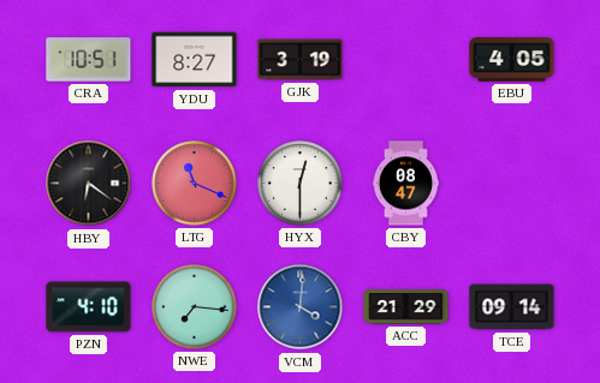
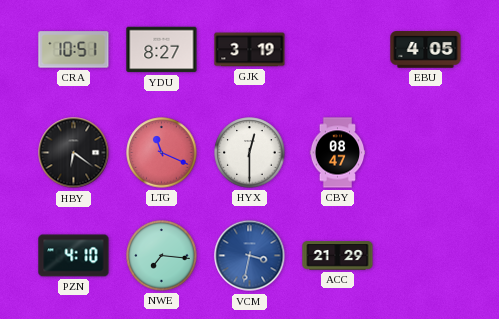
VCM: 4:01 -> 3:32
TCE: 09:14 -> none
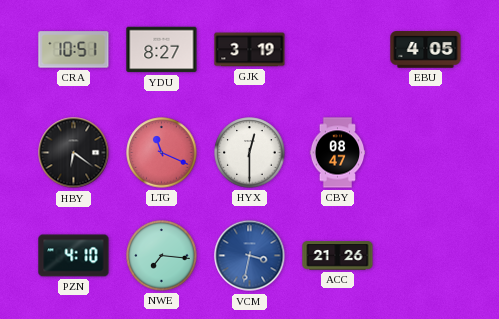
ACC: 21:29 -> 21:26
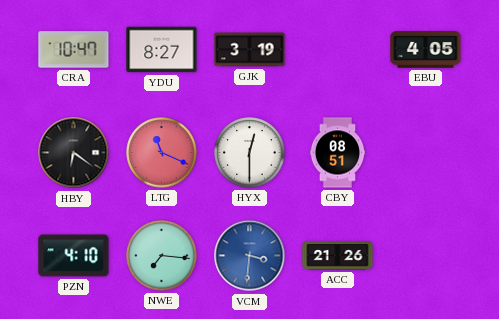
CRA: 10:51 -> 10:47
CBY: 08:47 -> 08:51
VCM: 3:32 -> 3:31
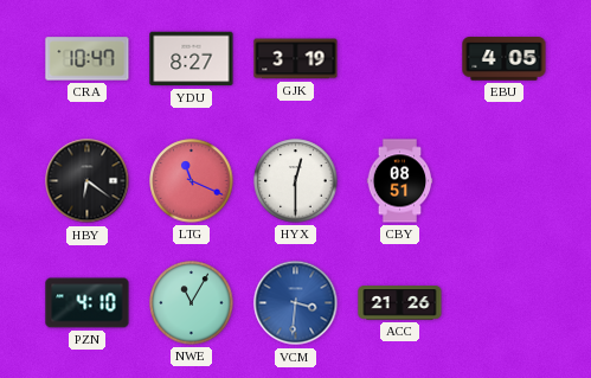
NWE: 7:16 -> 11:05
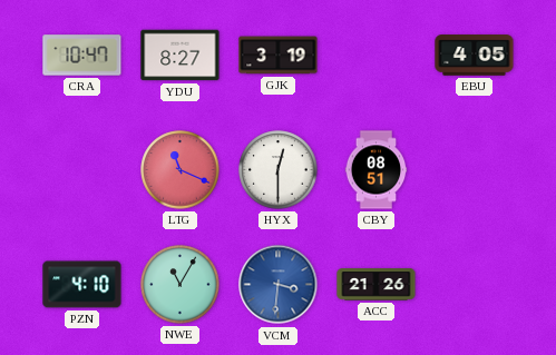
HBY: 6:21 -> none
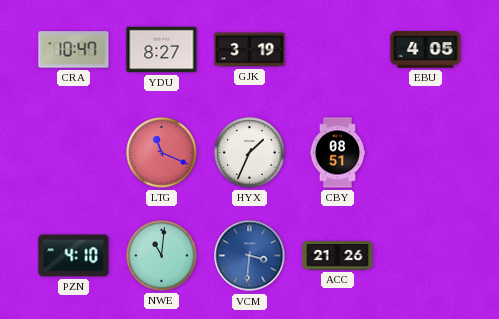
HYX: 12:30 -> 1:34
NWE: 11:05 -> 11:01
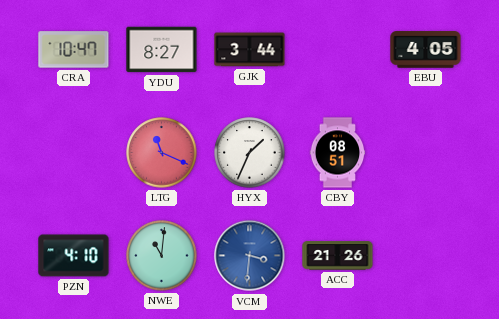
GJK: 3:19 -> 3:44
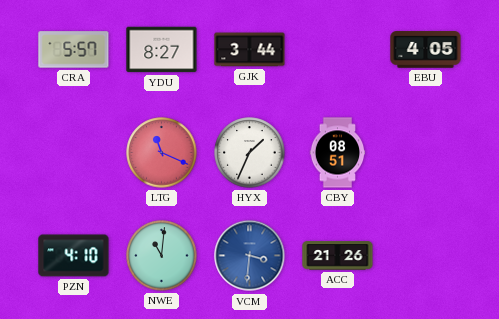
CRA: 10:47 -> 5:57
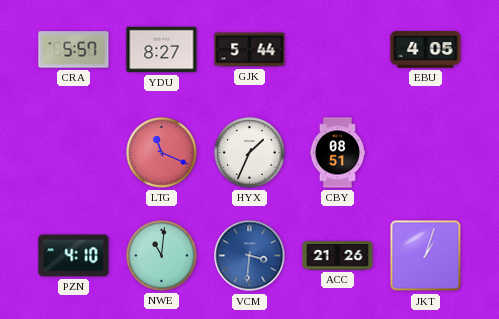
GJK: 3:44 -> 5:44
JKT: none -> 1:03
